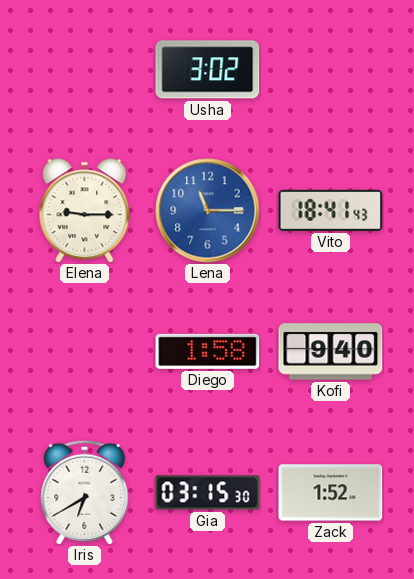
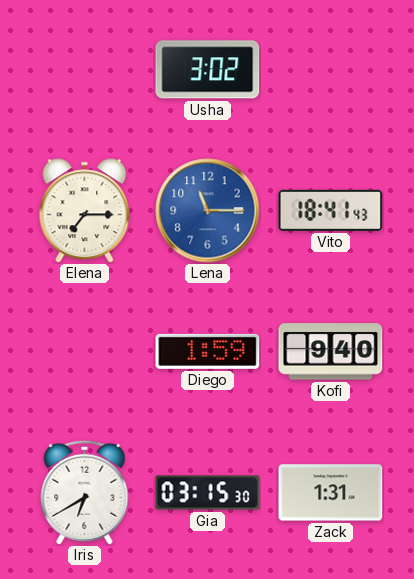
Elena: 9:15 -> 7:15
Diego: 1:58 -> 1:59
Zack: 1:52 -> 1:31
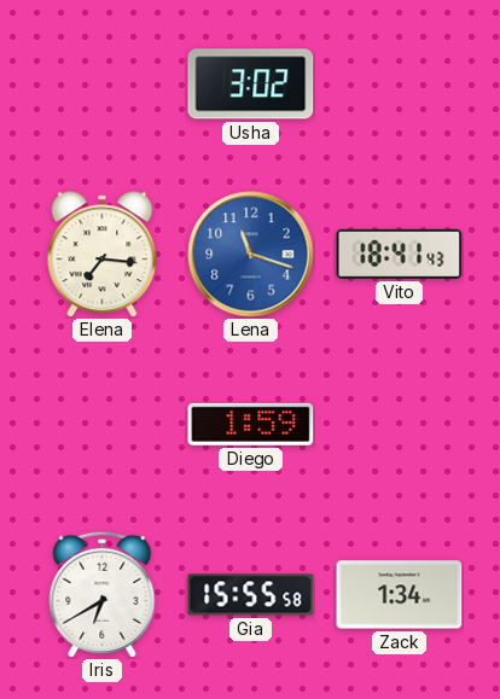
Elena: 7:15 -> 7:16
Lena: 11:15 -> 11:18
Kofi: 9:40 -> none
Gia: 03:15 -> 15:55
Zack: 1:31 -> 1:34
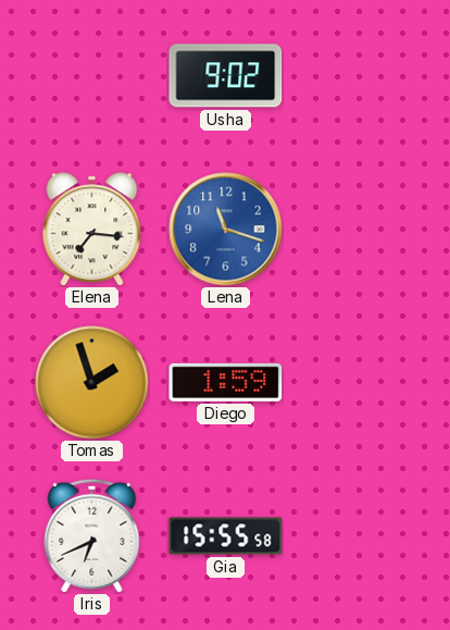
Usha: 3:02 -> 9:02
Vito: 18:41 -> none
Tomas: none -> 1:57
Iris: 6:40 -> 6:41
Zack: 1:34 -> none
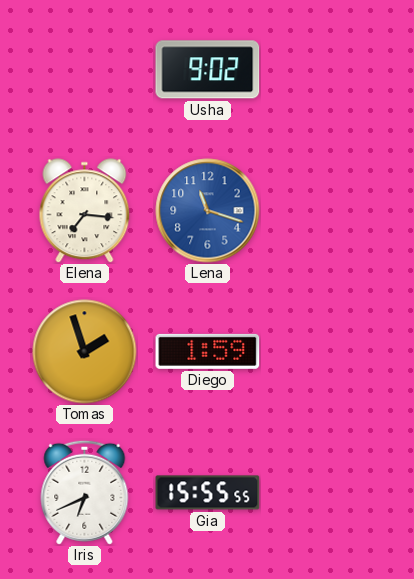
Gia: 15:55:58 -> 15:55:55
